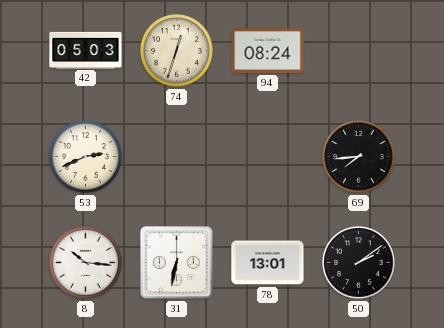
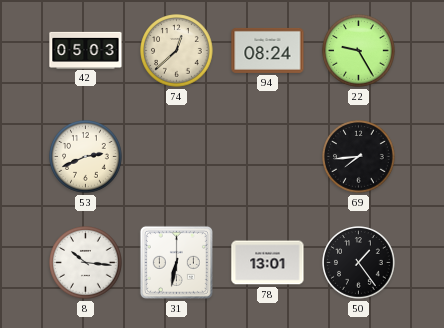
74: 12:33 -> 12:38
22: none -> 9:25
50: 2:09 -> 1:24
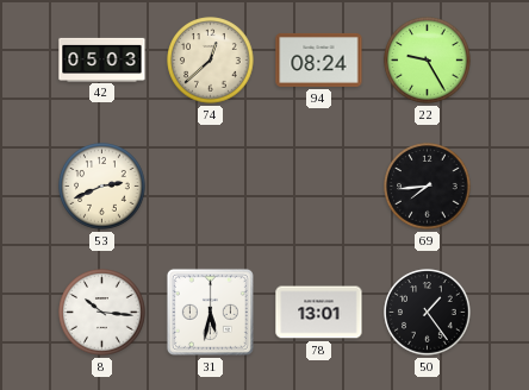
31: 6:32 -> 5:32
